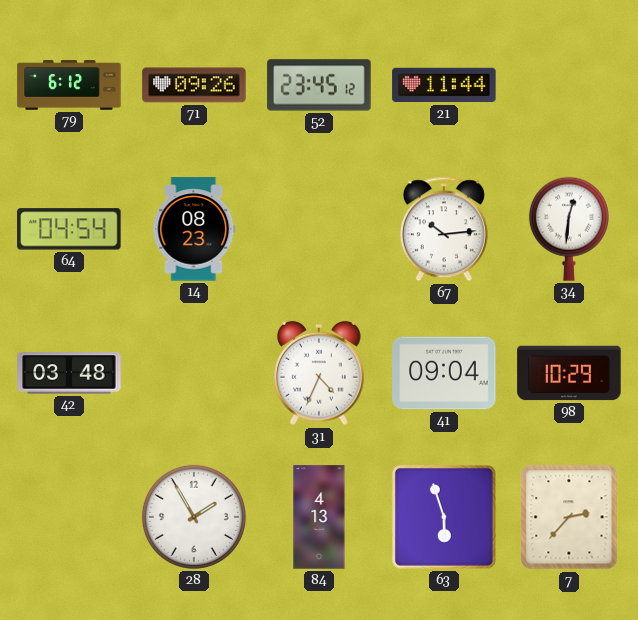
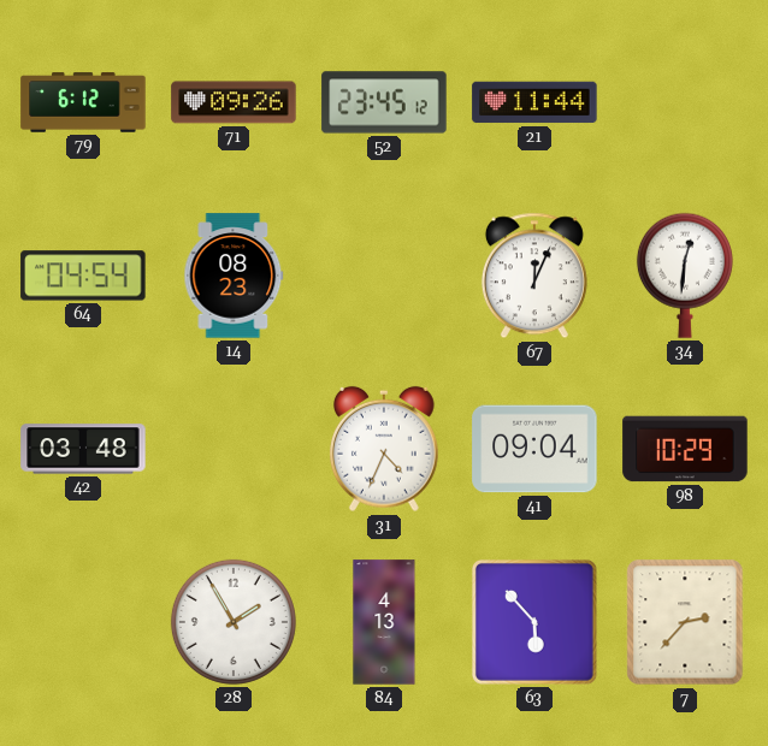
67: 10:14 -> 12:04
63: 5:57 -> 5:53
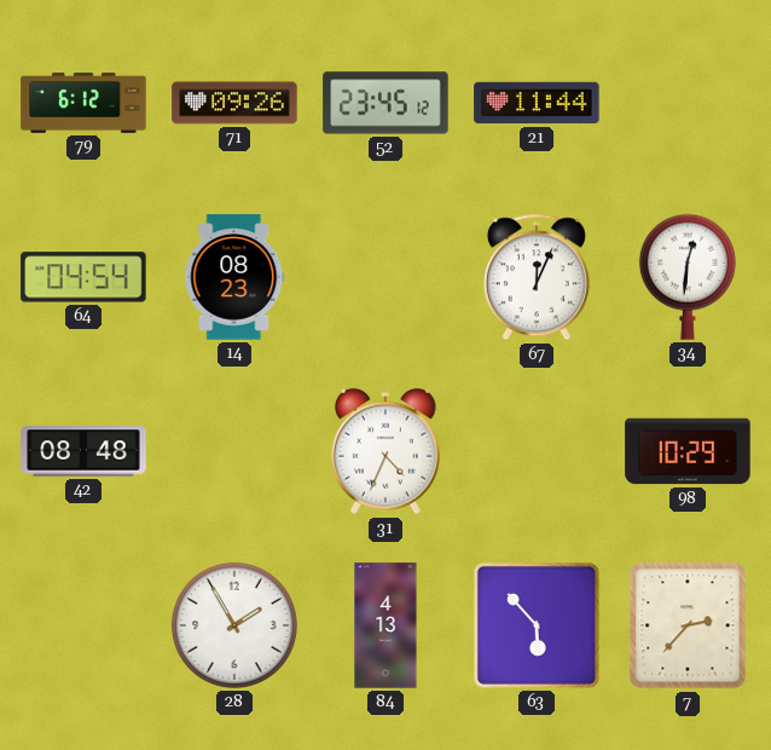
42: 03:48 -> 08:48
41: 09:04 -> none
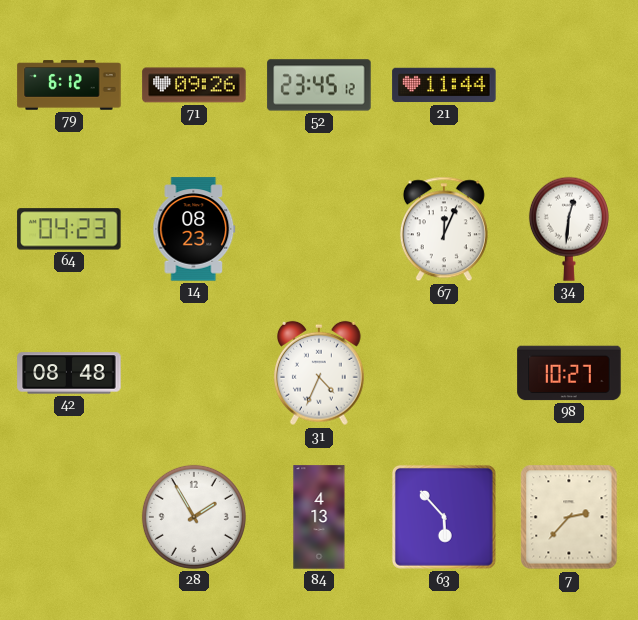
64: 04:54 -> 04:23
98: 10:29 -> 10:27
